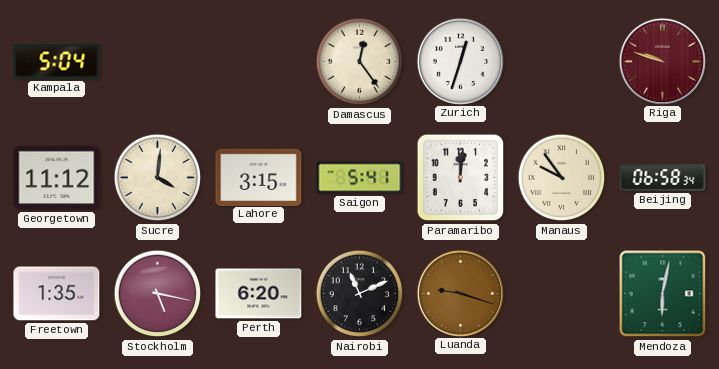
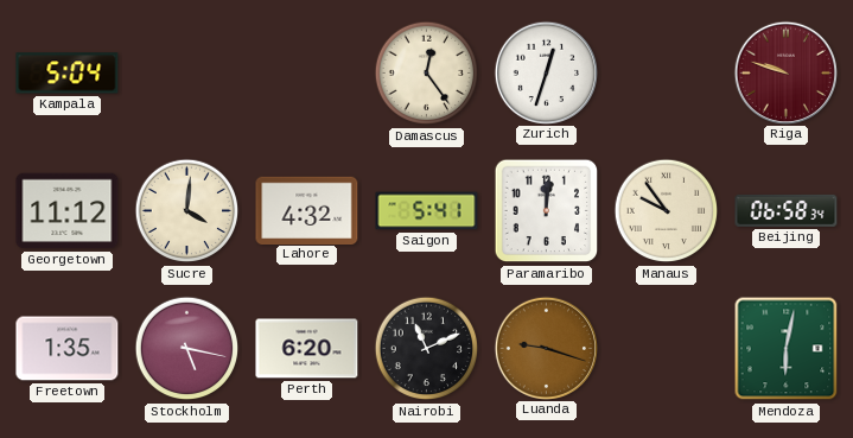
Lahore: 3:15 -> 4:32
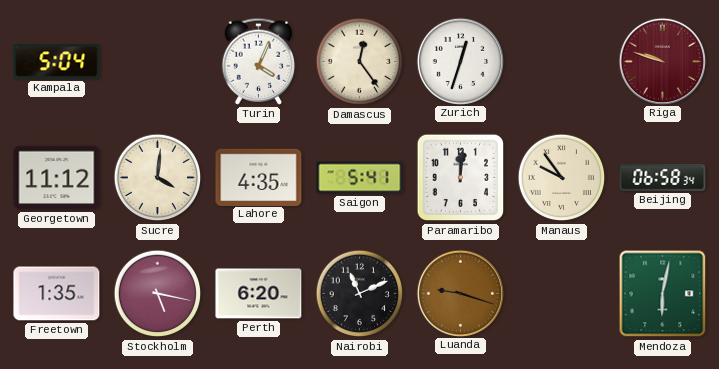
Turin: none -> 4:04
Lahore: 4:32 -> 4:35
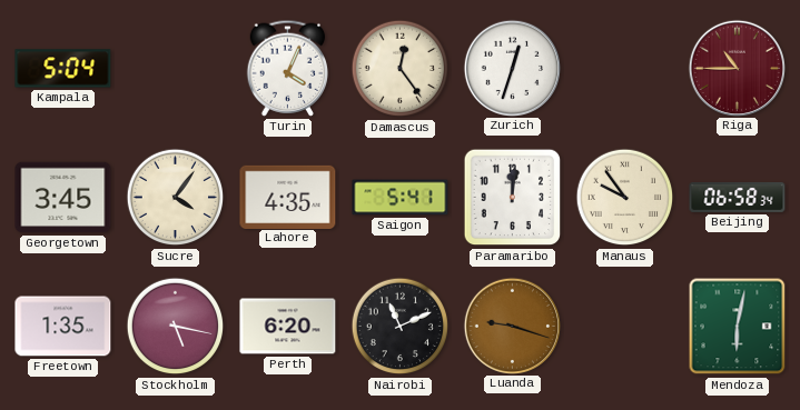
Riga: 9:48 -> 10:45
Georgetown: 11:12 -> 3:45
Sucre: 4:01 -> 4:06
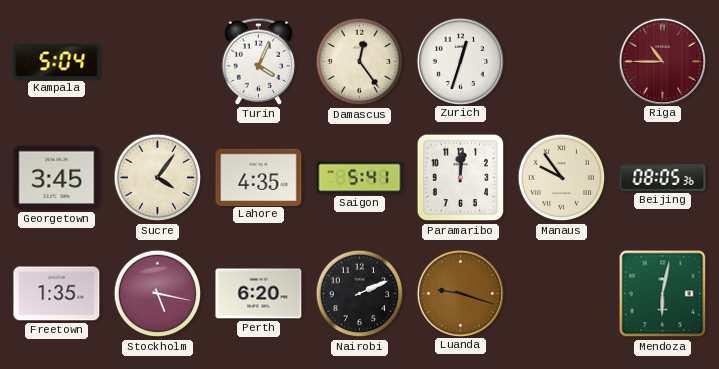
Beijing: 06:58 -> 08:05
Nairobi: 11:11 -> 2:11
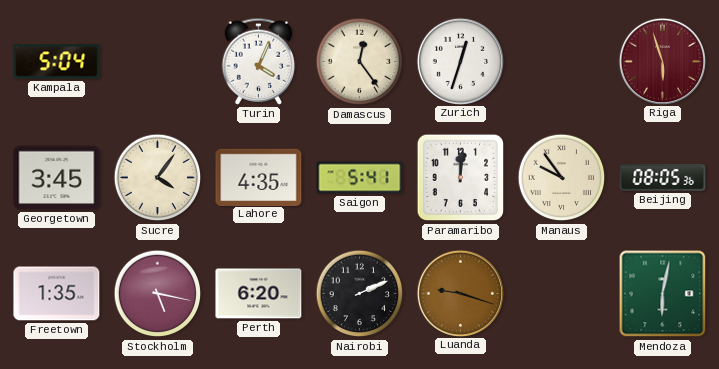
Riga: 10:45 -> 5:57
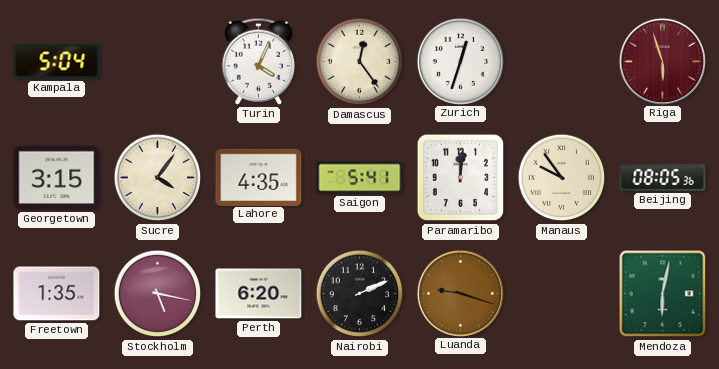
Georgetown: 3:45 -> 3:15
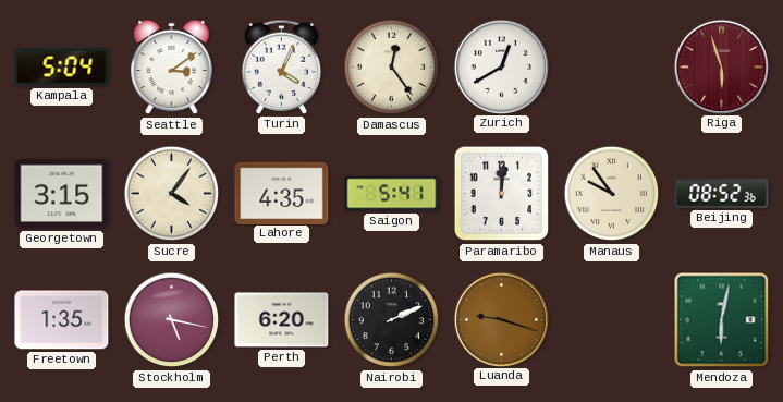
Seattle: none -> 3:09
Zurich: 12:33 -> 12:40
Beijing: 08:05 -> 08:52
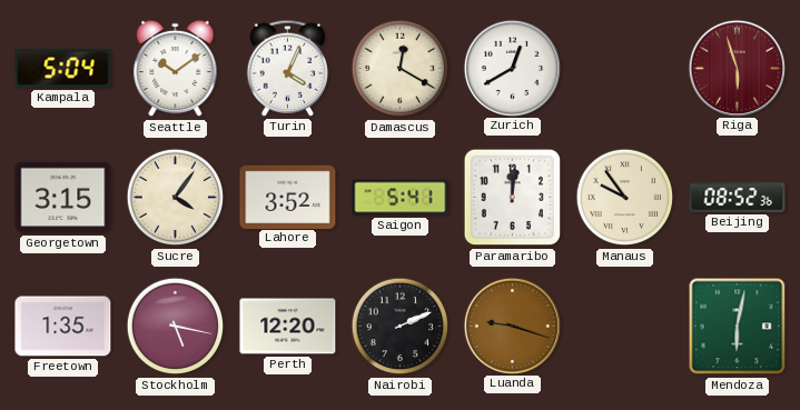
Seattle: 3:09 -> 10:09
Damascus: 12:24 -> 12:20
Lahore: 4:35 -> 3:52
Perth: 6:20 -> 12:20
